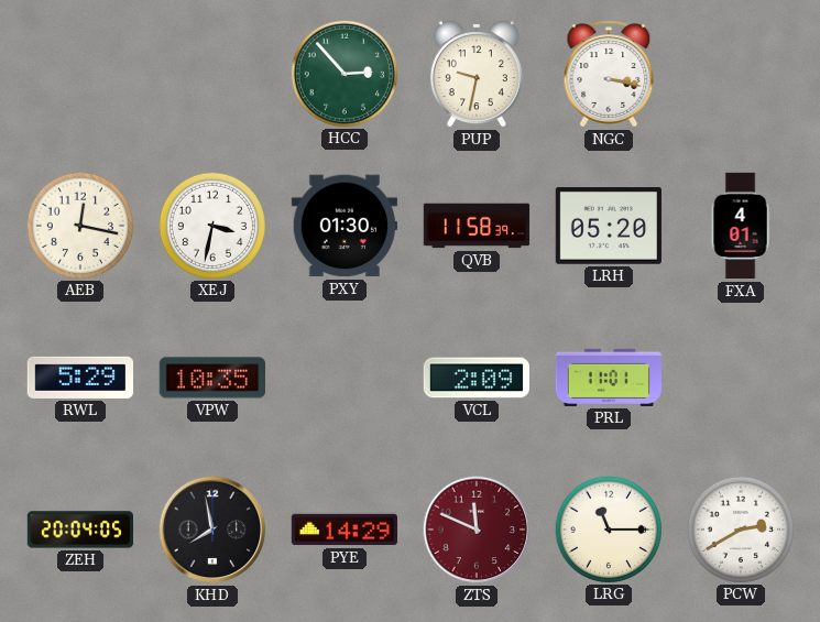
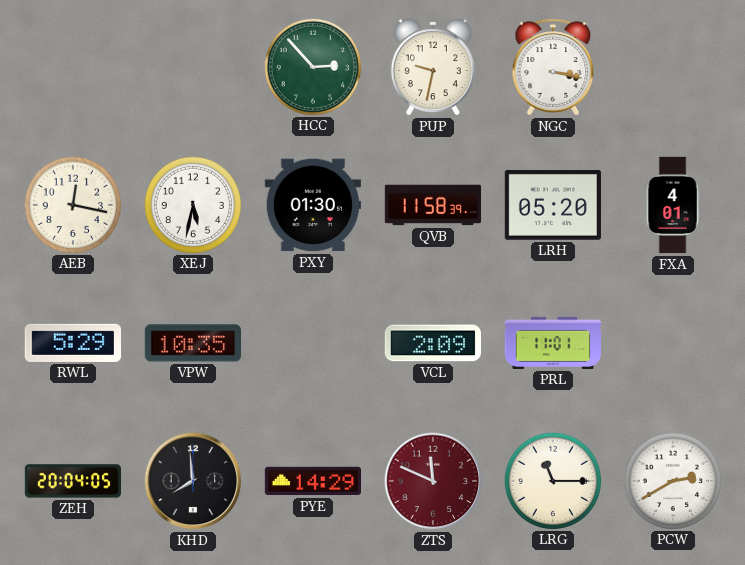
XEJ: 3:32 -> 5:32
KHD: 7:58 -> 7:59
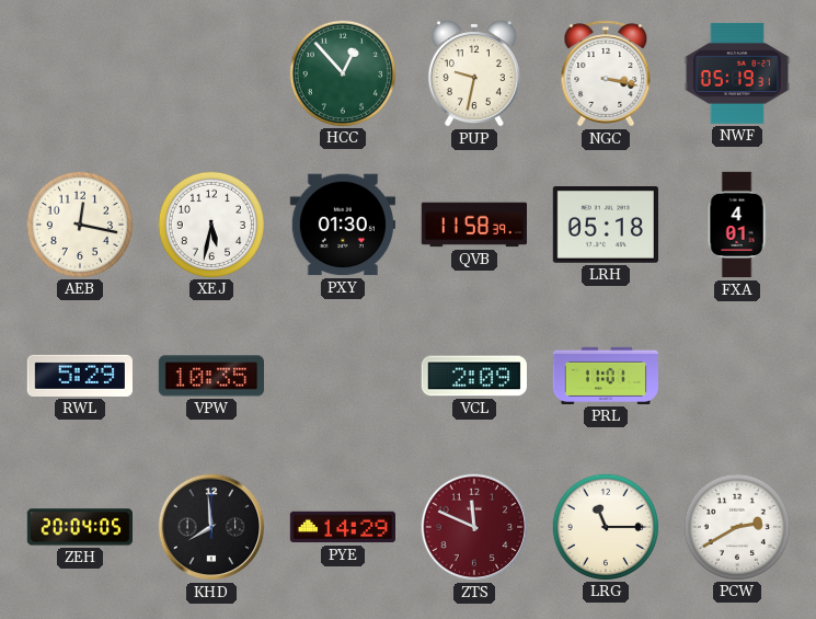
HCC: 2:53 -> 12:53
NWF: none -> 05:19
LRH: 05:20 -> 05:18
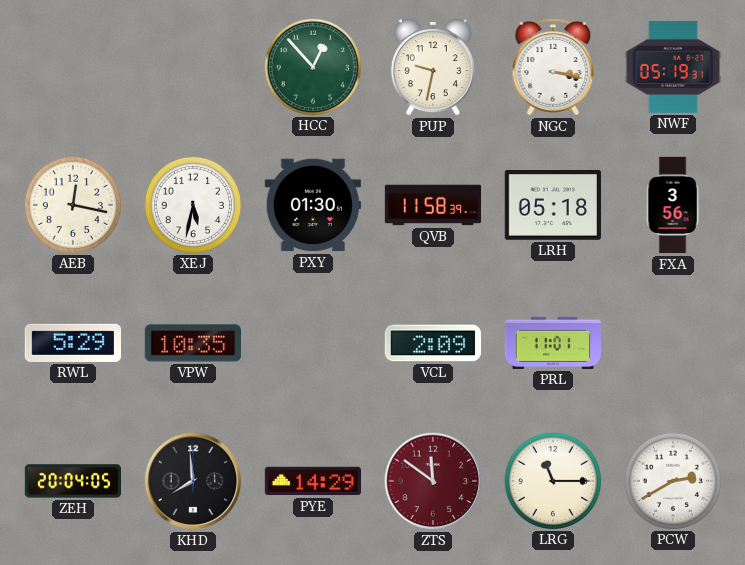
FXA: 4:01 -> 3:56
ZTS: 11:49 -> 11:51
